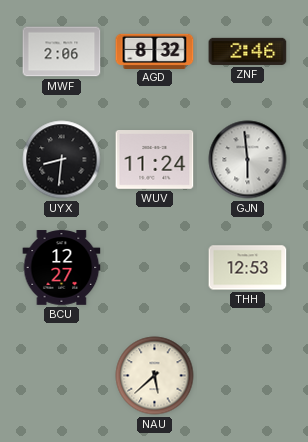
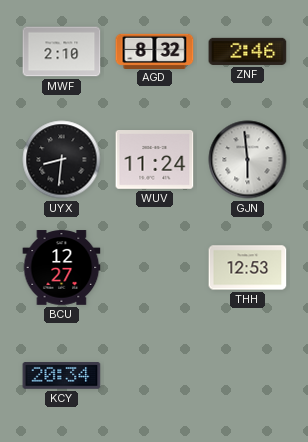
MWF: 2:06 -> 2:10
KCY: none -> 20:34
NAU: 5:38 -> none
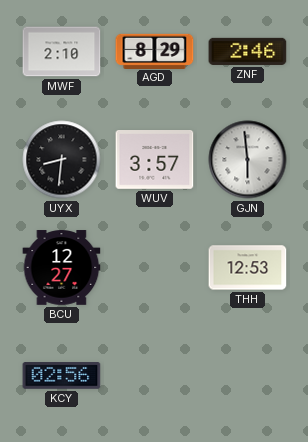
AGD: 8:32 -> 8:29
WUV: 11:24 -> 3:57
KCY: 20:34 -> 02:56
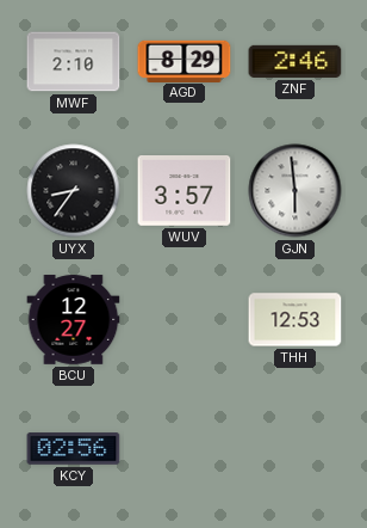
UYX: 8:31 -> 8:36
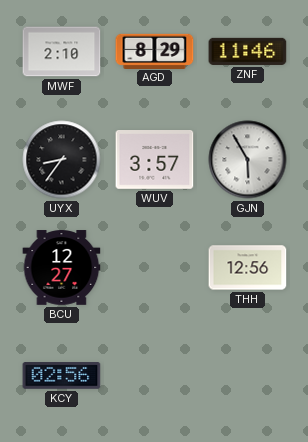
ZNF: 2:46 -> 11:46
GJN: 5:59 -> 5:55
THH: 12:53 -> 12:56
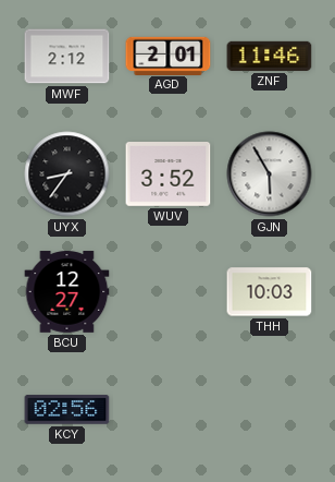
MWF: 2:10 -> 2:12
AGD: 8:29 -> 2:01
WUV: 3:57 -> 3:52
THH: 12:56 -> 10:03
